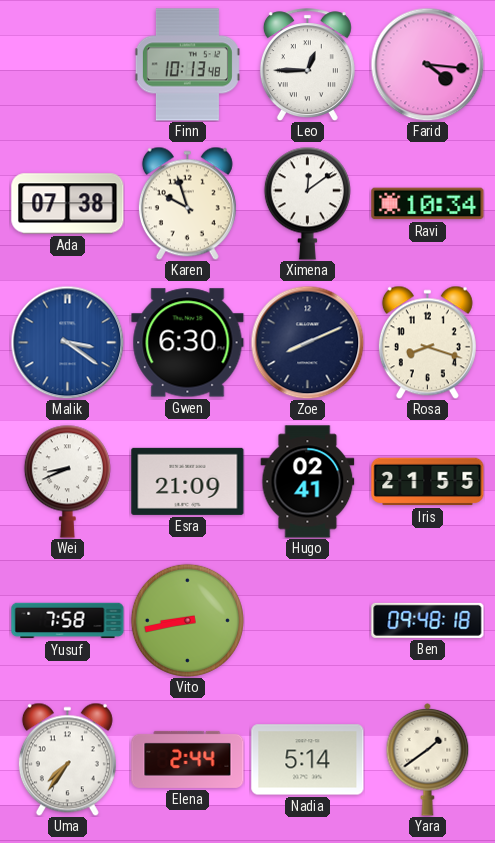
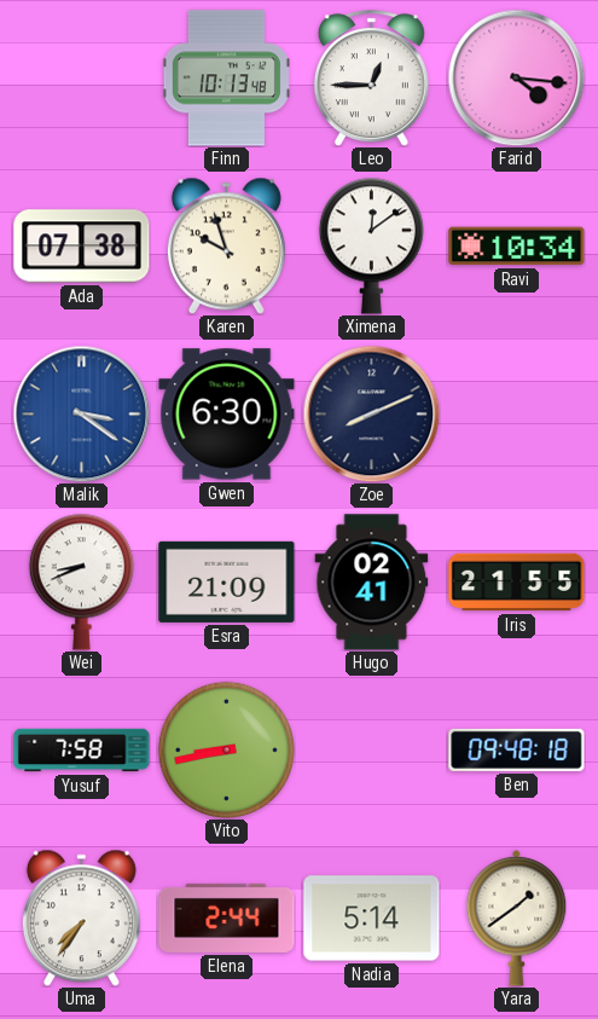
Rosa: 8:18 -> none
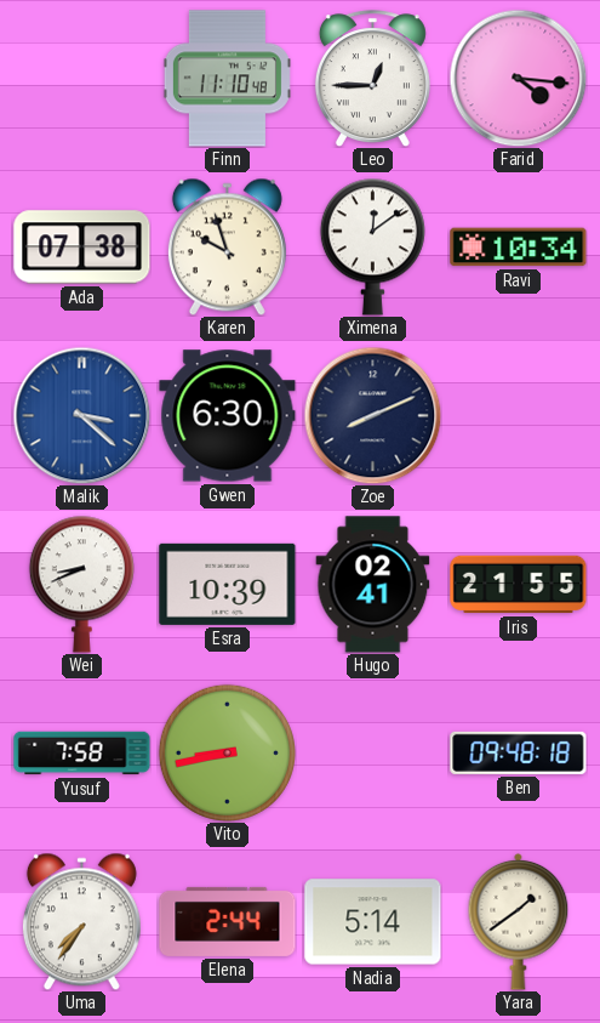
Finn: 10:13 -> 11:10
Malik: 3:21 -> 3:22
Esra: 21:09 -> 10:39
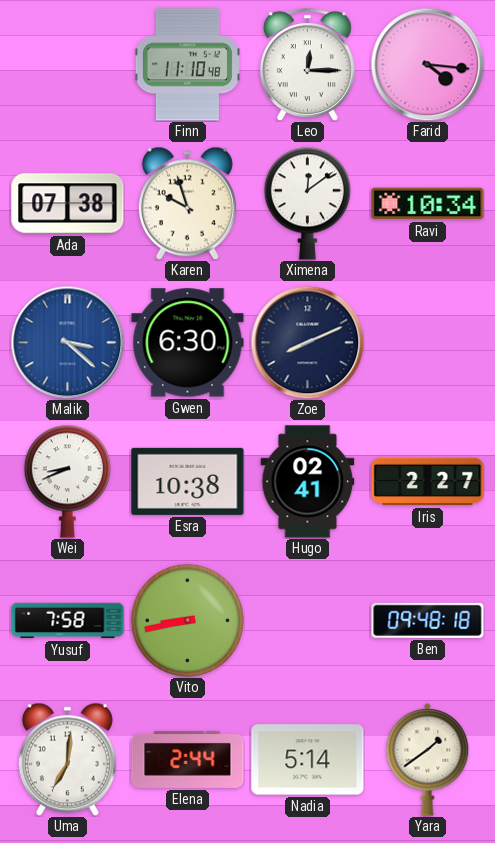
Leo: 12:45 -> 12:15
Esra: 10:39 -> 10:38
Iris: 21:55 -> 2:27
Uma: 7:36 -> 7:01
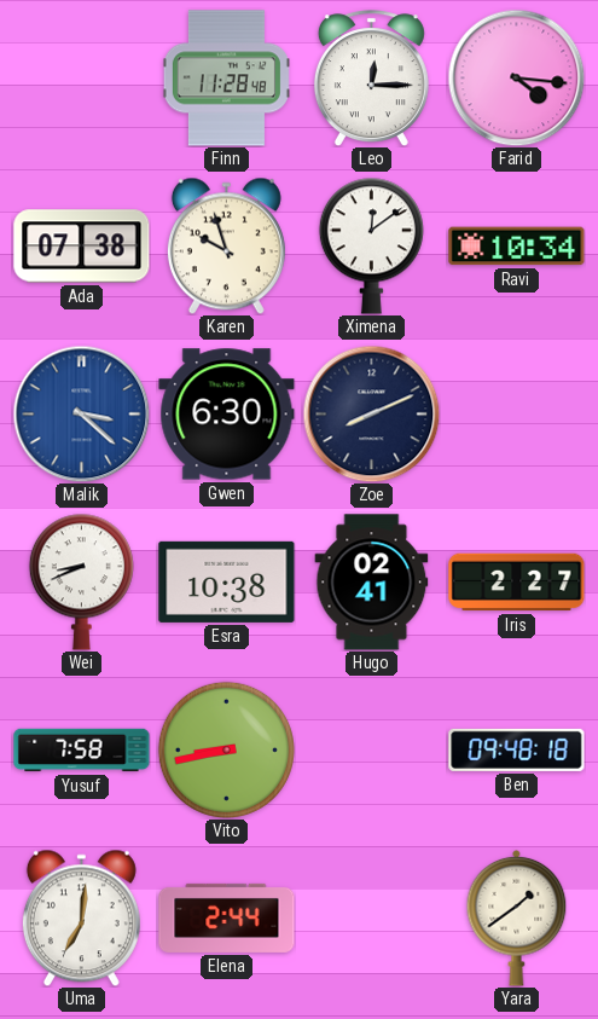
Finn: 11:10 -> 11:28
Nadia: 5:14 -> none
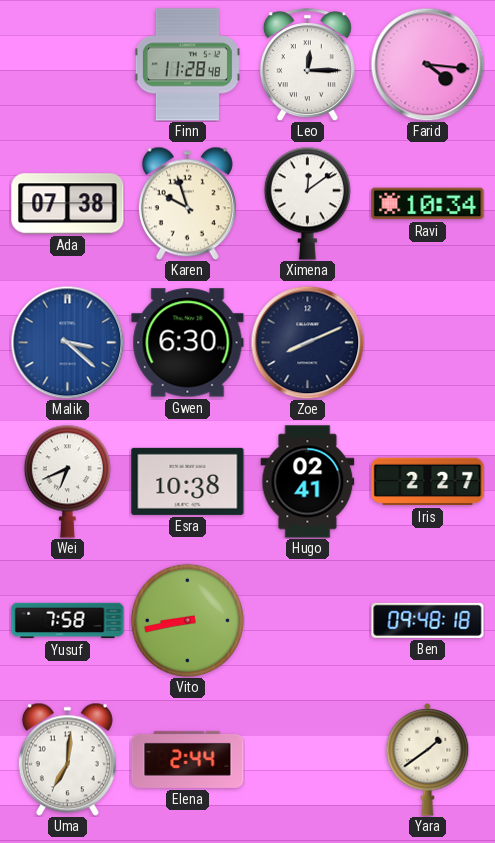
Wei: 8:41 -> 6:41
